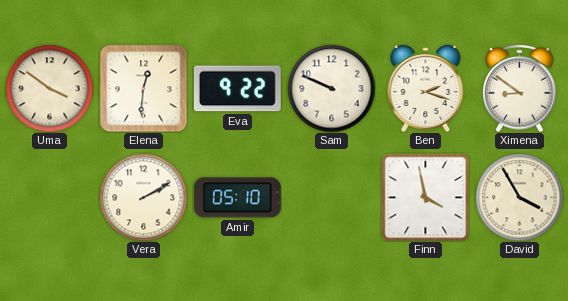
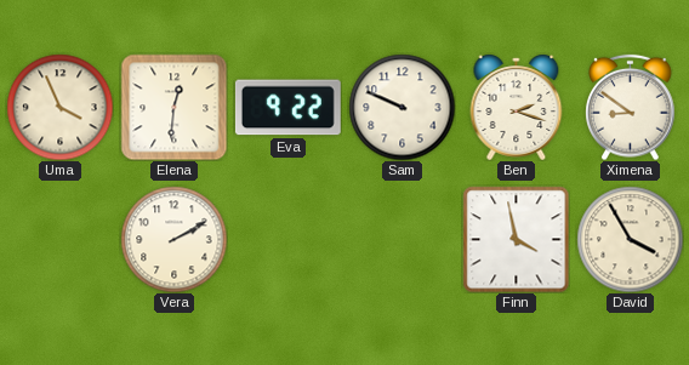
Uma: 3:51 -> 3:56
Amir: 05:10 -> none
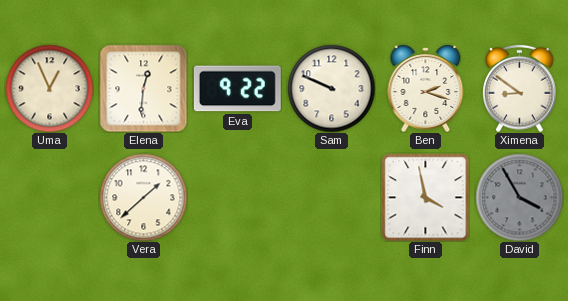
Uma: 3:56 -> 12:56
Vera: 2:10 -> 1:38
David dial: cream -> grey
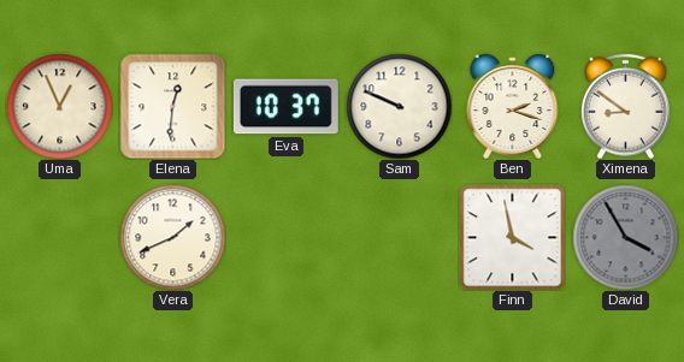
Eva: 9:22 -> 10:37
Vera: 1:38 -> 1:41
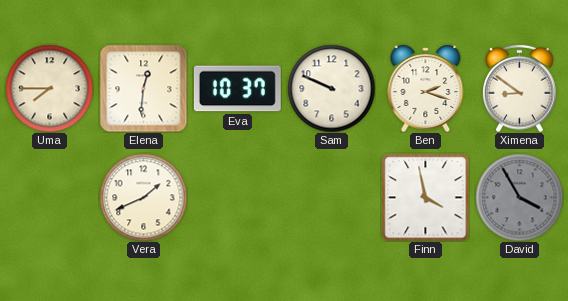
Uma: 12:56 -> 7:45
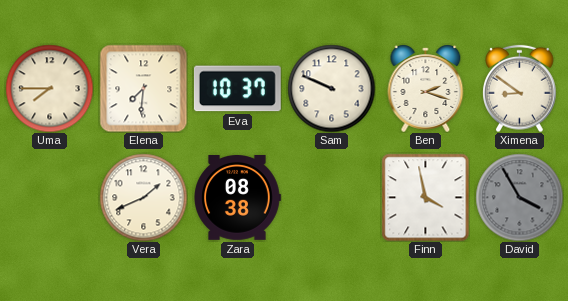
Elena: 12:31 -> 7:31
Zara: none -> 08:38
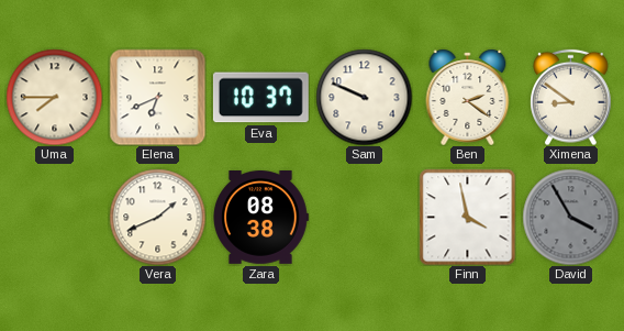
Elena: 7:31 -> 6:41
Ben: 2:18 -> 2:21
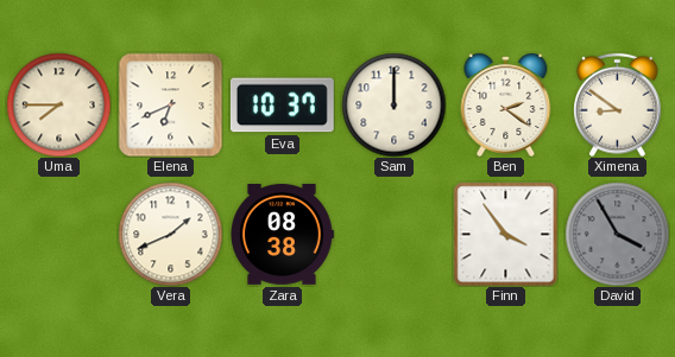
Sam: 9:49 -> 12:00
Finn: 3:58 -> 3:54
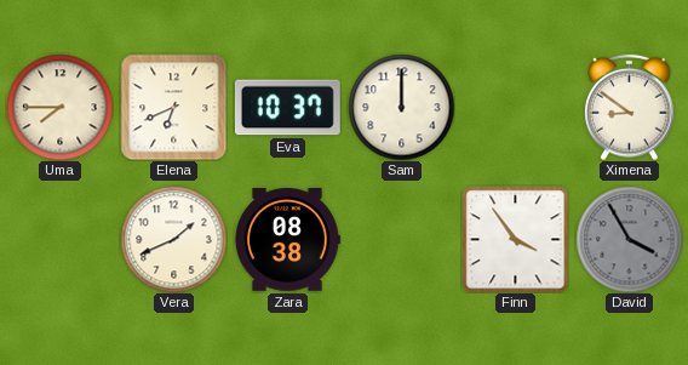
Ben: 2:21 -> none
